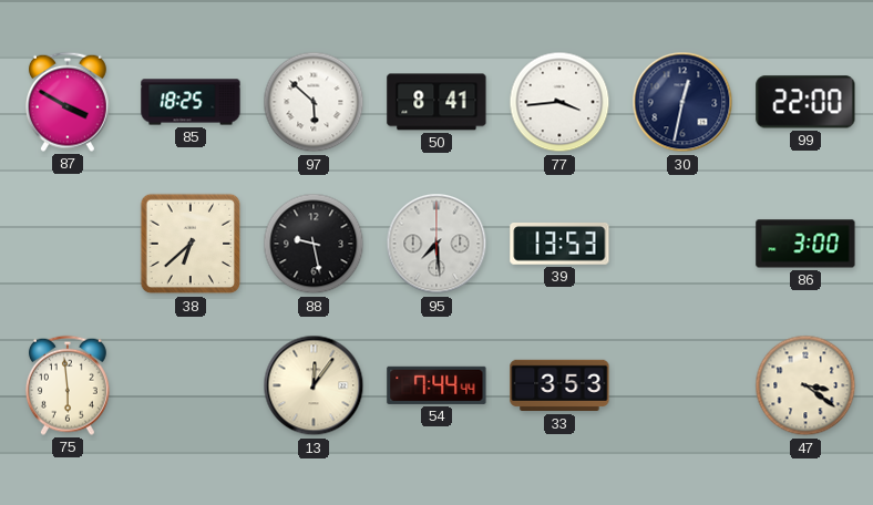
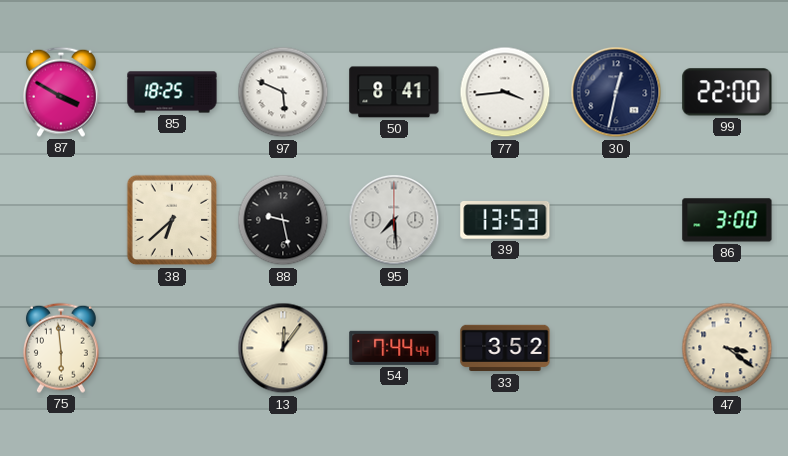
97: 5:52 -> 5:49
33: 3:53 -> 3:52
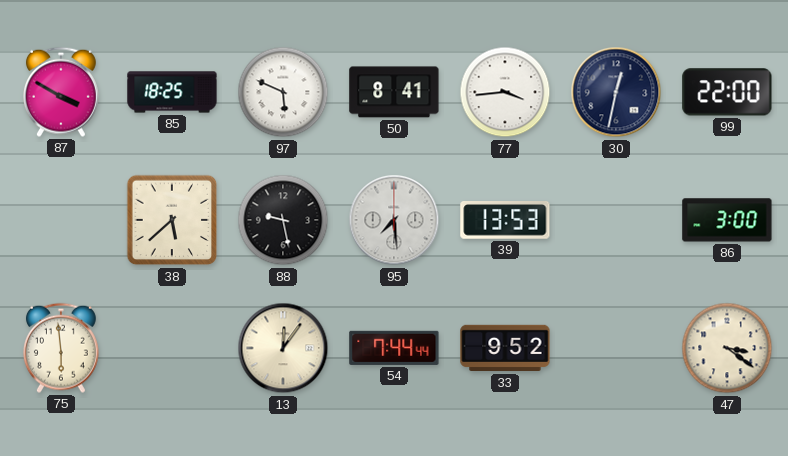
38: 6:38 -> 5:38
33: 3:52 -> 9:52
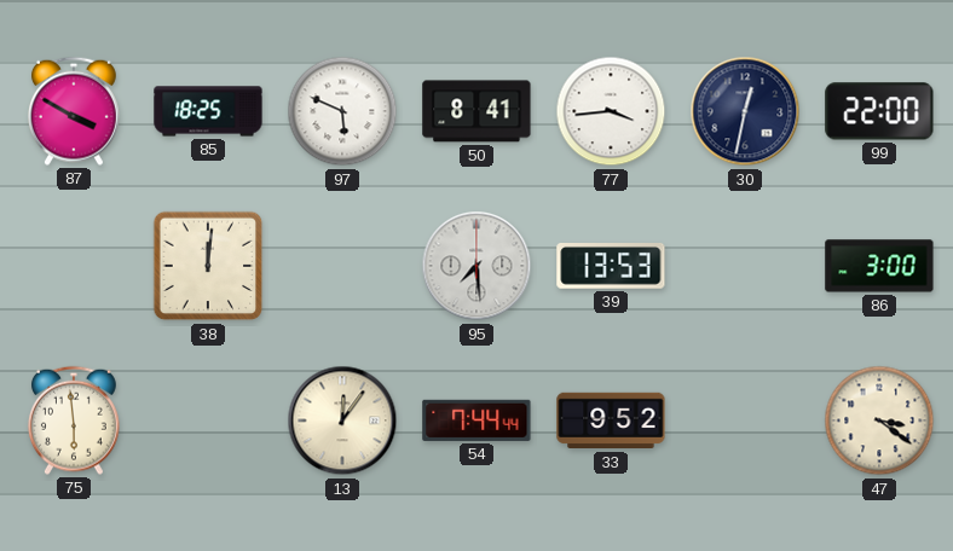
38: 5:38 -> 12:01
88: 9:28 -> none
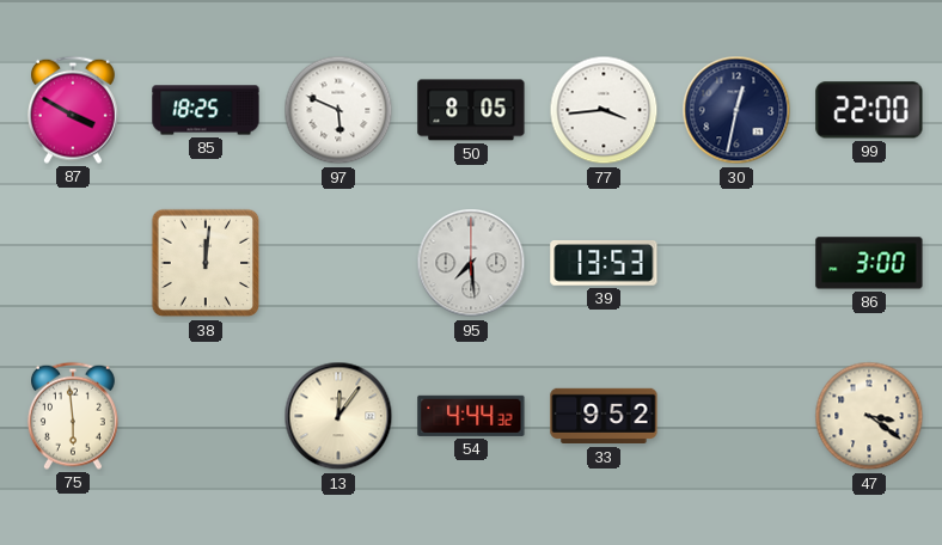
50: 8:41 -> 8:05
54: 7:44 -> 4:44
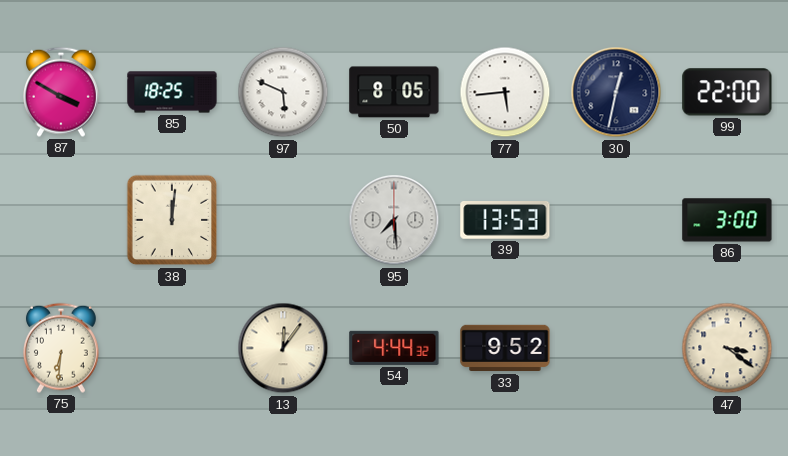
77: 3:44 -> 5:44
75: 5:59 -> 6:31
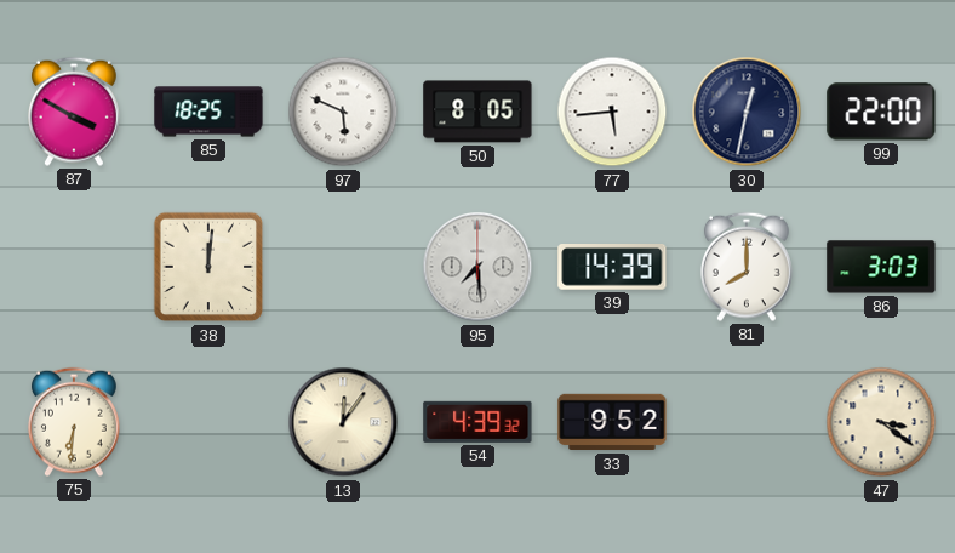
39: 13:53 -> 14:39
81: none -> 8:00
86: 3:00 -> 3:03
54: 4:44 -> 4:39
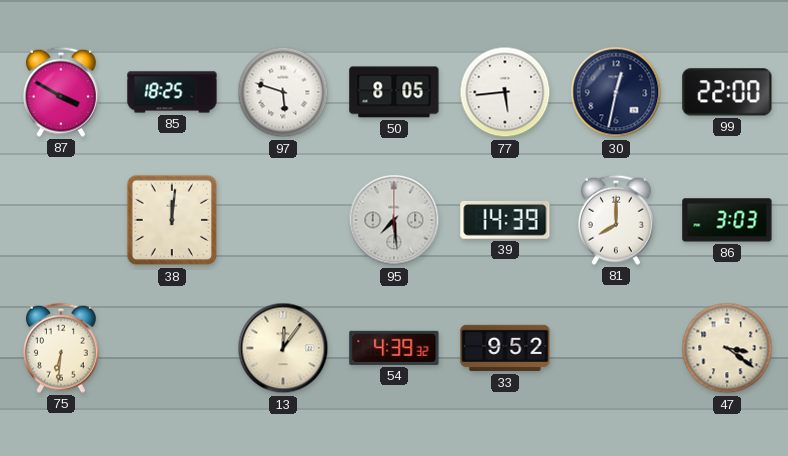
97: 5:49 -> 5:48
